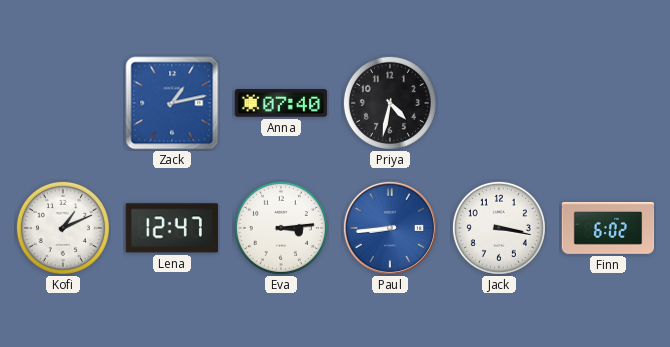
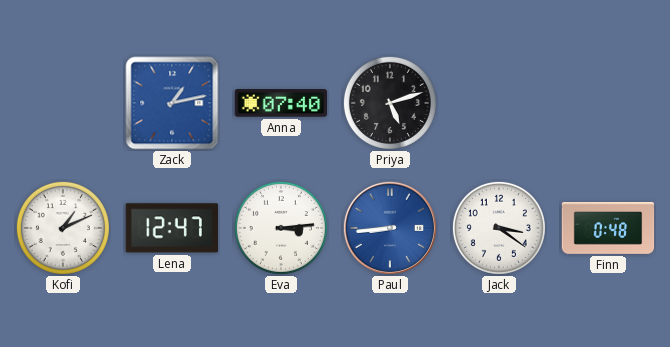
Priya: 4:32 -> 5:12
Jack: 3:17 -> 3:21
Finn: 6:02 -> 0:48
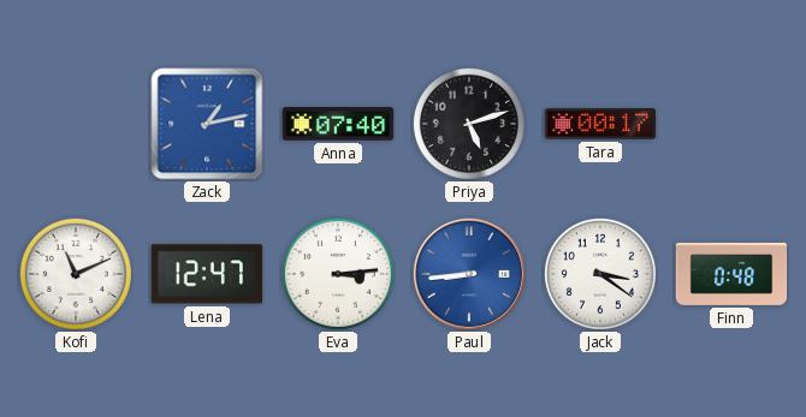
Tara: none -> 00:17
Kofi: 1:11 -> 11:11
